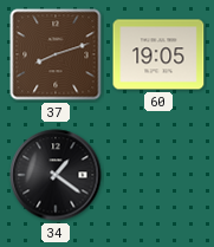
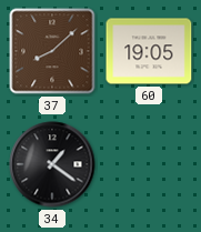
37: 8:12 -> 8:08
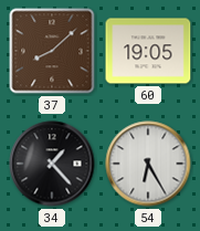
34: 1:21 -> 1:23
54: none -> 6:25
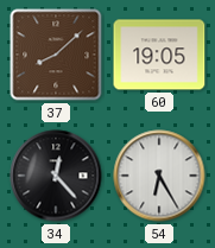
34: 1:23 -> 12:23
